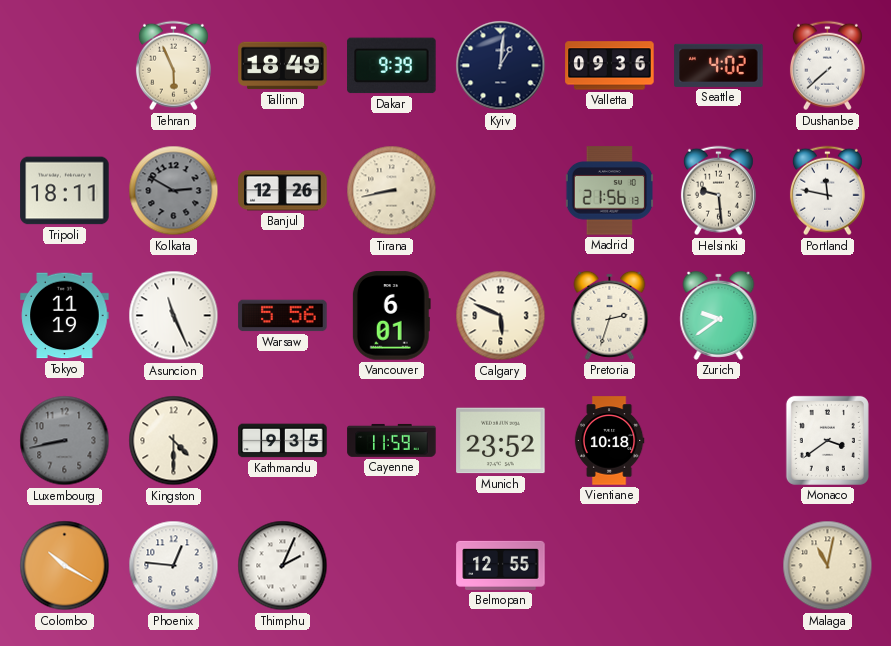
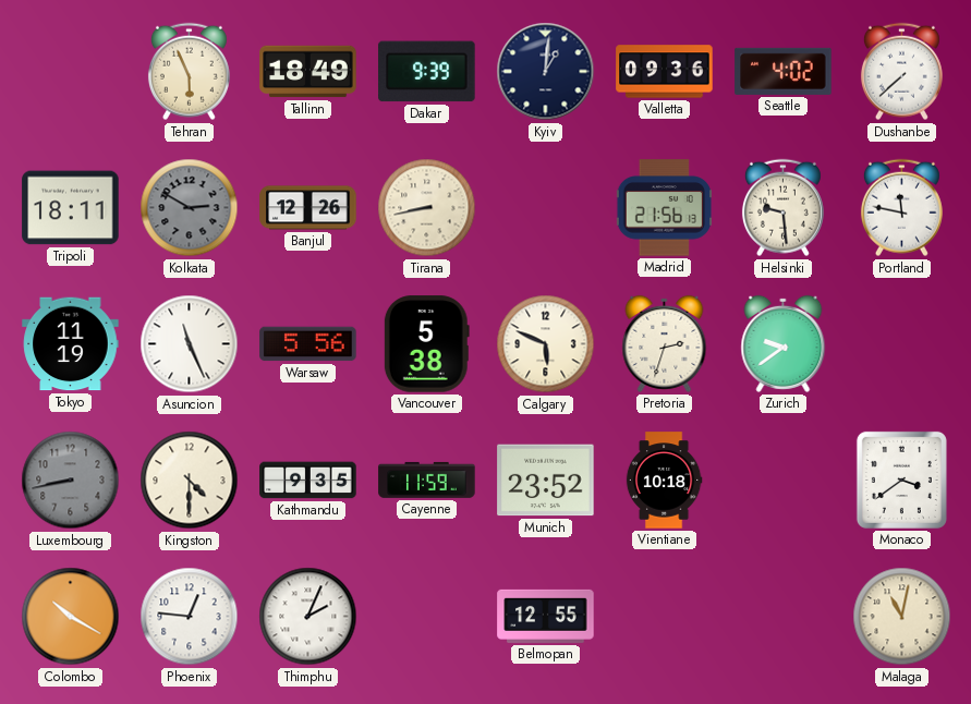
Vancouver: 6:01 -> 5:38
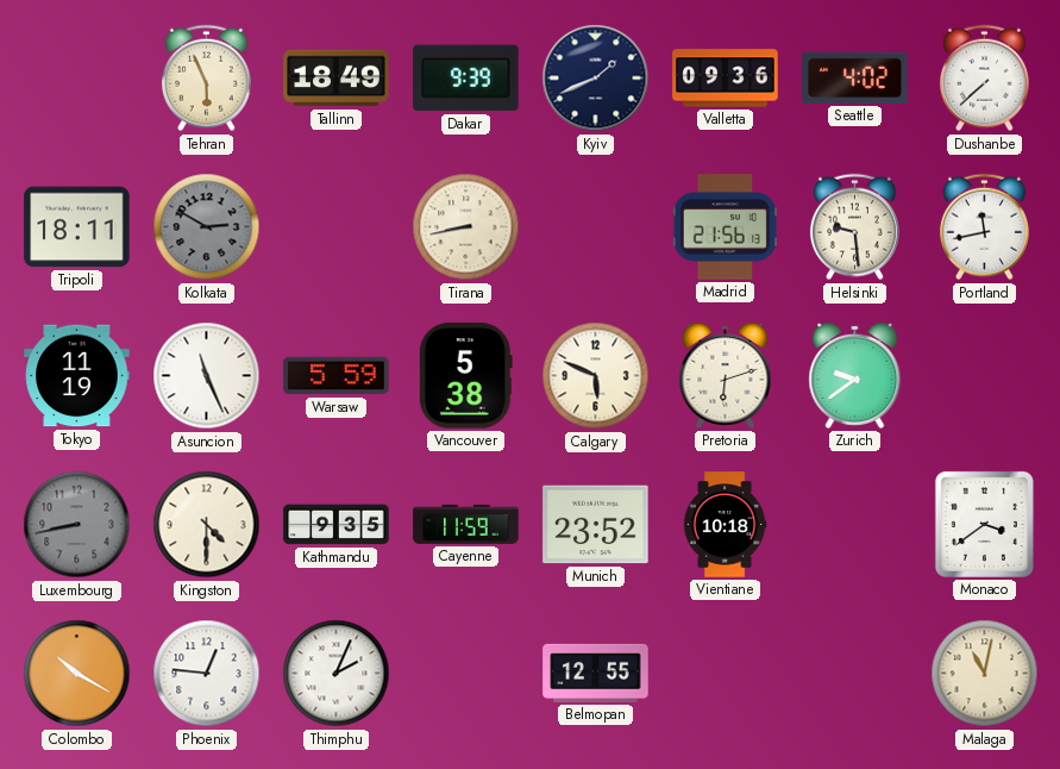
Kyiv: 1:01 -> 1:41
Banjul: 12:26 -> none
Portland: 11:47 -> 11:43
Warsaw: 5:56 -> 5:59
Pretoria: 2:33 -> 6:12
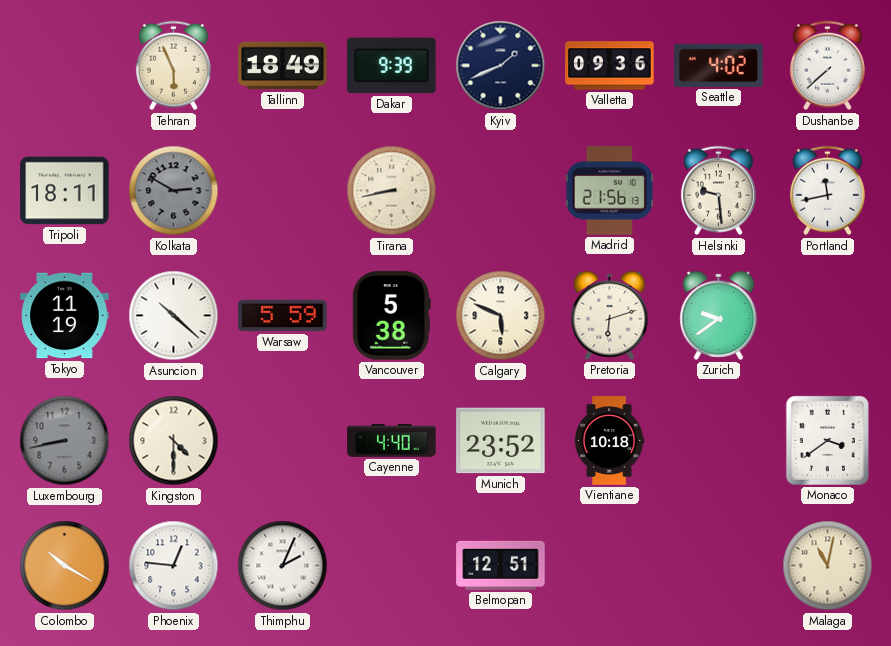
Asuncion: 11:26 -> 10:22
Kathmandu: 9:35 -> none
Cayenne: 11:59 -> 4:40
Belmopan: 12:55 -> 12:51
